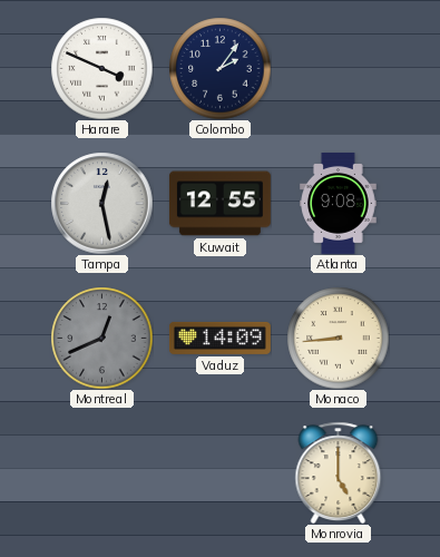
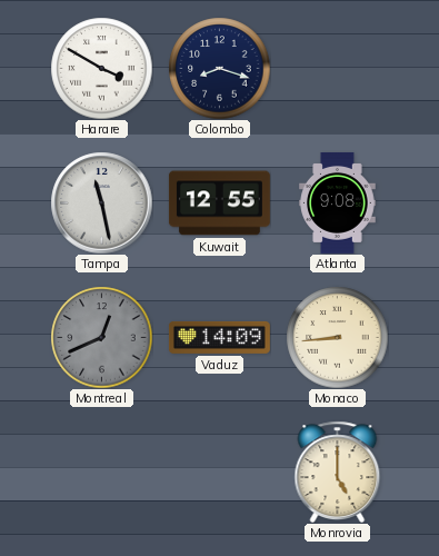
Harare: 3:49 -> 3:50
Colombo: 2:06 -> 8:18
Tampa: 12:28 -> 11:28
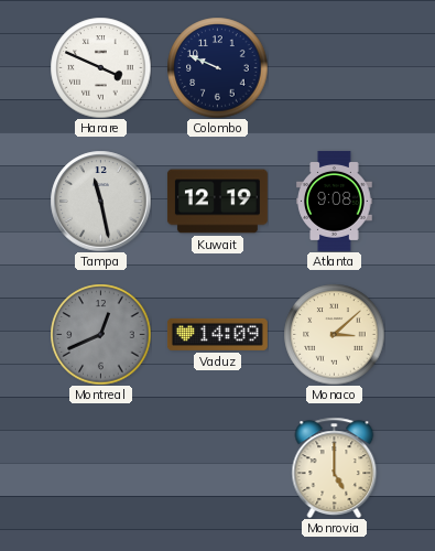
Harare: 3:50 -> 3:49
Colombo: 8:18 -> 9:49
Kuwait: 12:55 -> 12:19
Monaco: 8:44 -> 3:08
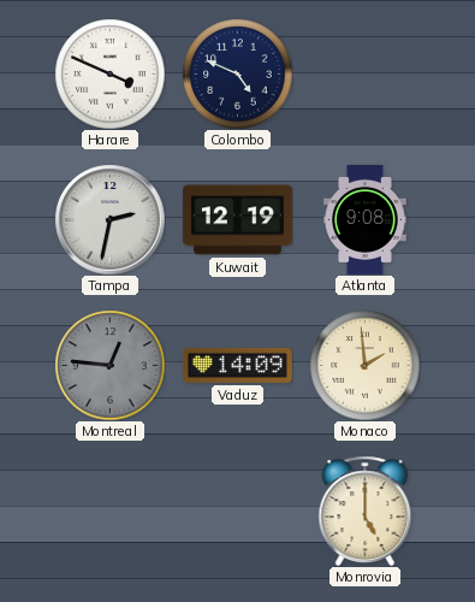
Colombo: 9:49 -> 4:49
Tampa: 11:28 -> 2:32
Montreal: 12:41 -> 12:46
Monaco: 3:08 -> 1:59
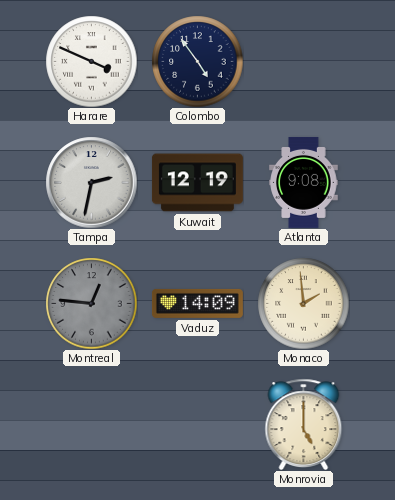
Colombo: 4:49 -> 4:54
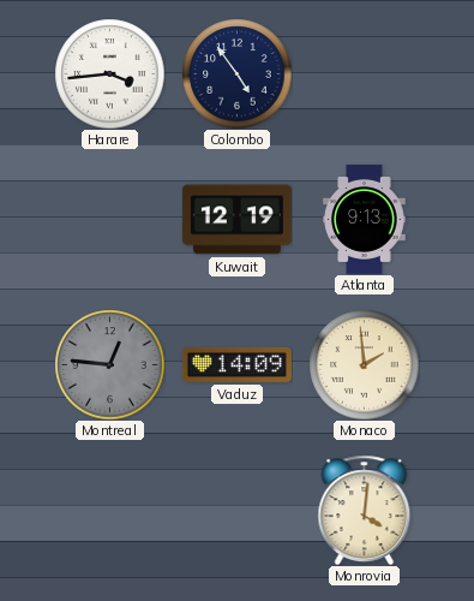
Harare: 3:49 -> 3:44
Tampa: 2:32 -> none
Atlanta: 9:08 -> 9:13
Monrovia: 5:00 -> 4:01
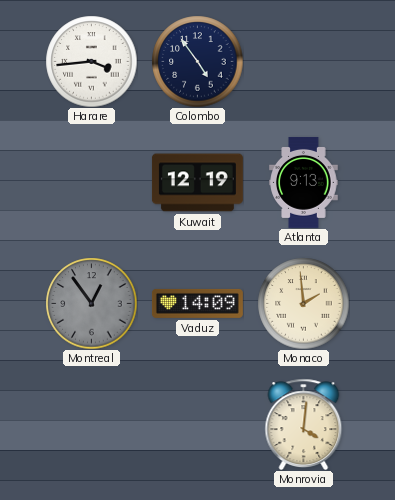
Montreal: 12:46 -> 12:54
